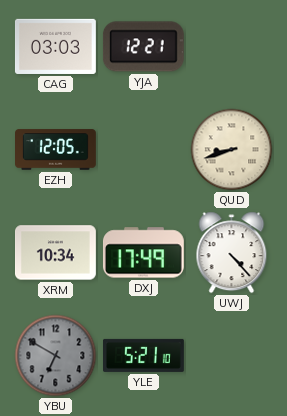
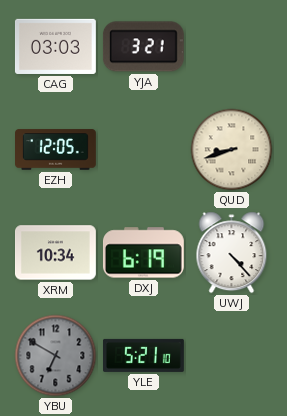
YJA: 12:21 -> 3:21
DXJ: 17:49 -> 6:19
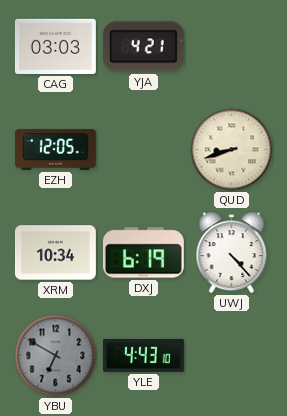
YJA: 3:21 -> 4:21
YLE: 5:21 -> 4:43
